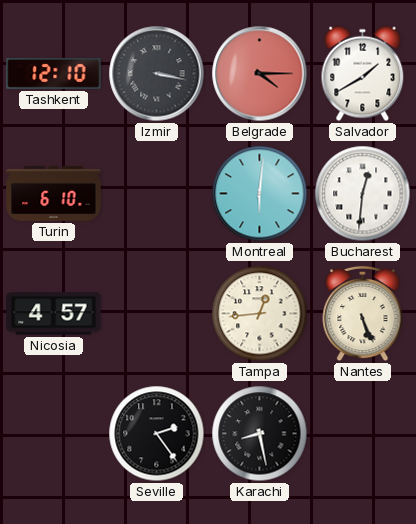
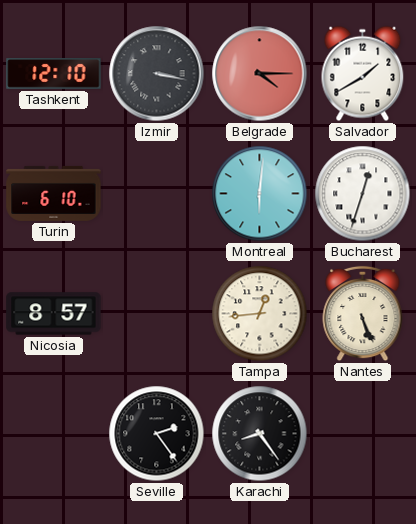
Bucharest: 12:31 -> 12:33
Nicosia: 4:57 -> 8:57
Karachi: 8:28 -> 8:24
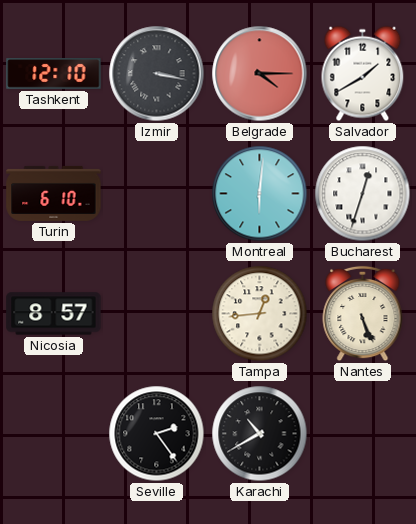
Karachi: 8:24 -> 10:40
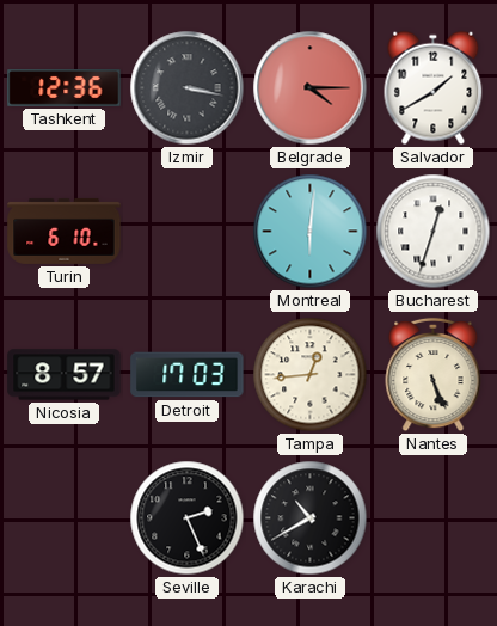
Tashkent: 12:10 -> 12:36
Detroit: none -> 17:03
Seville: 2:24 -> 2:26
